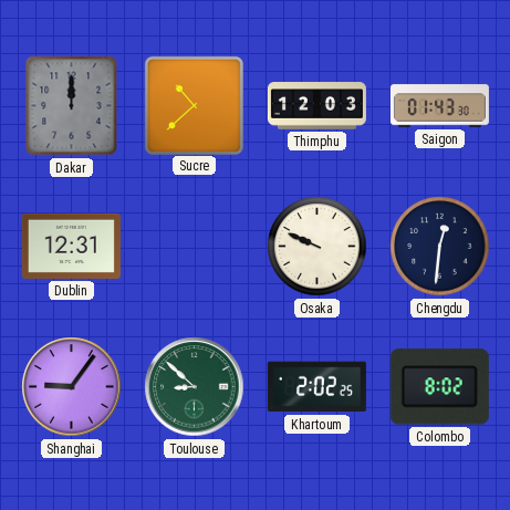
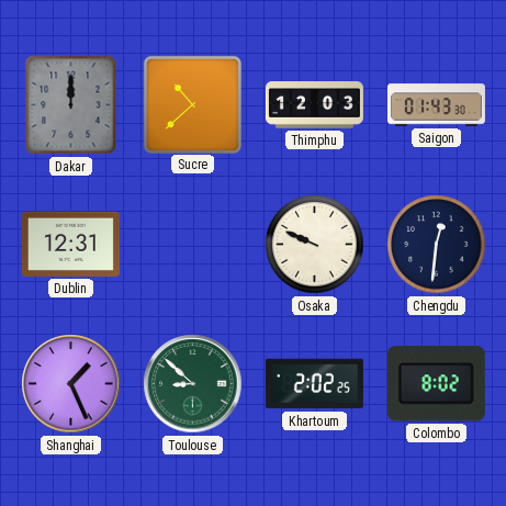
Shanghai: 9:06 -> 1:26
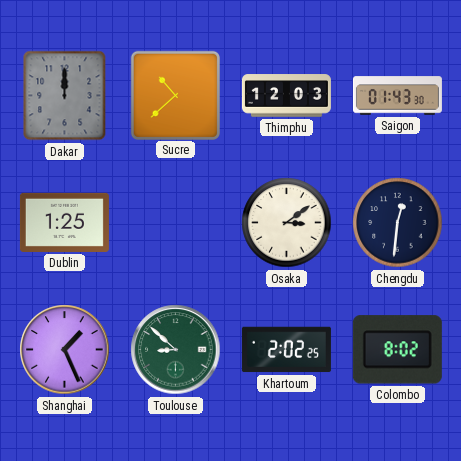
Dublin: 12:31 -> 1:25
Osaka: 9:49 -> 3:09
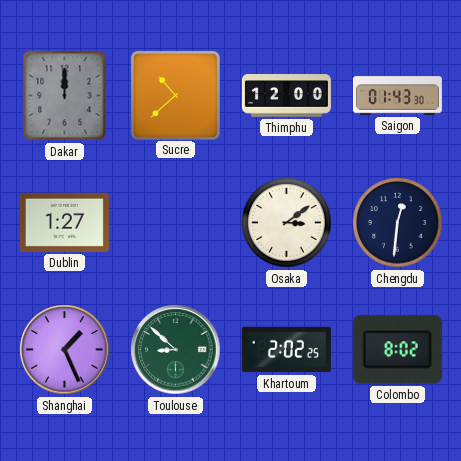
Thimphu: 12:03 -> 12:00
Dublin: 1:25 -> 1:27
